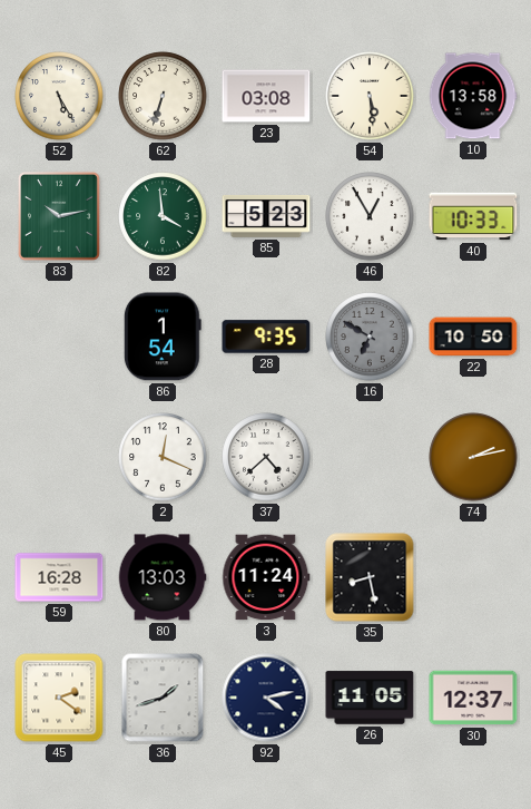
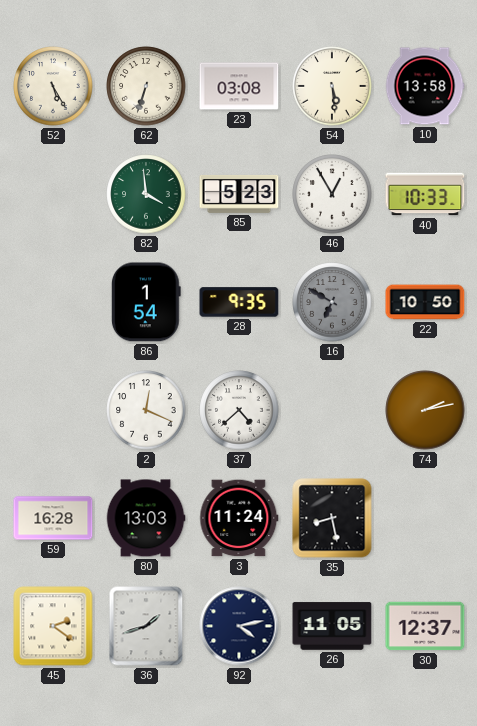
83: 10:13 -> none
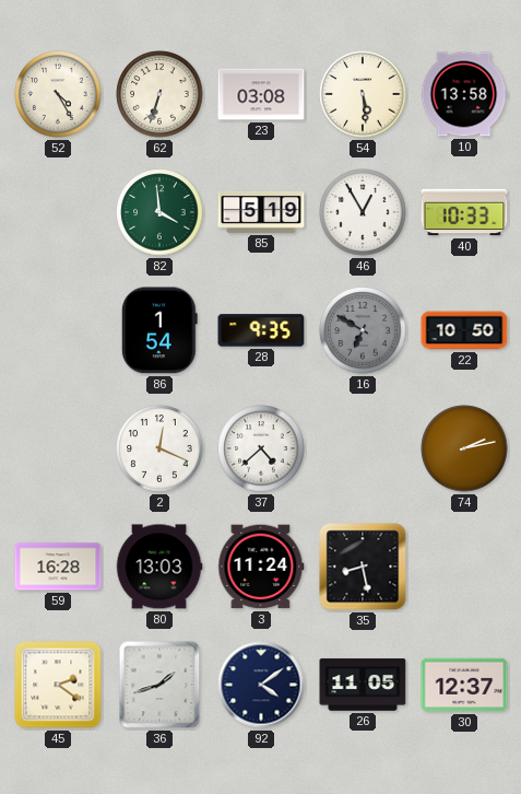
52: 5:25 -> 4:25
85: 5:23 -> 5:19
92: 4:13 -> 4:09
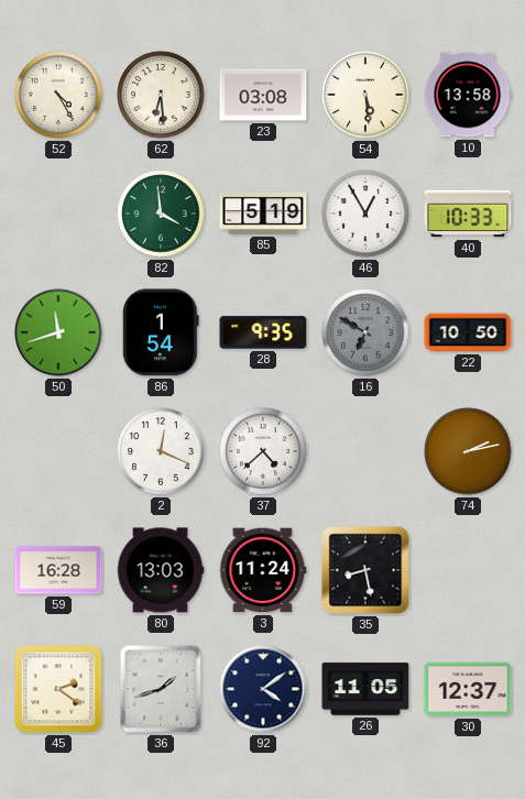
62: 6:33 -> 6:29
50: none -> 11:42
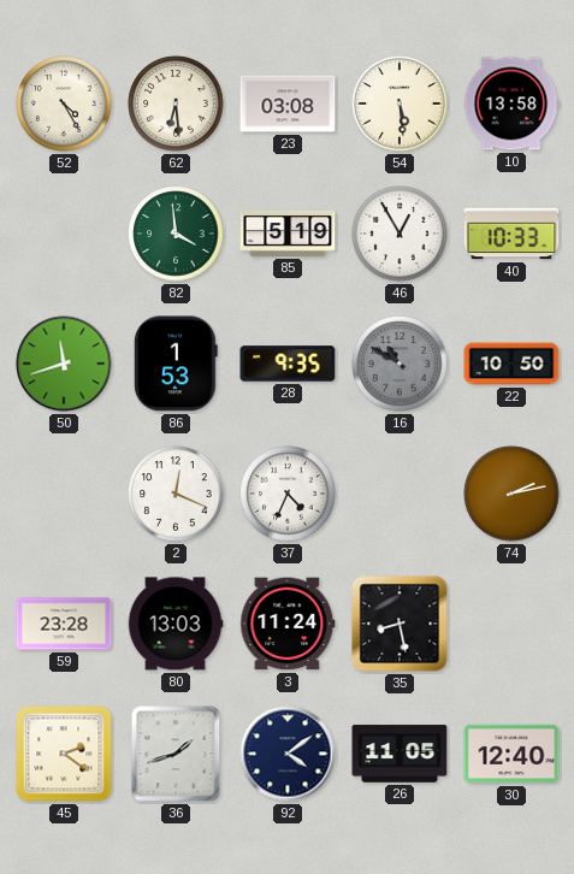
86: 1:54 -> 1:53
16: 6:50 -> 10:50
37: 4:38 -> 4:34
59: 16:28 -> 23:28
30: 12:37 -> 12:40
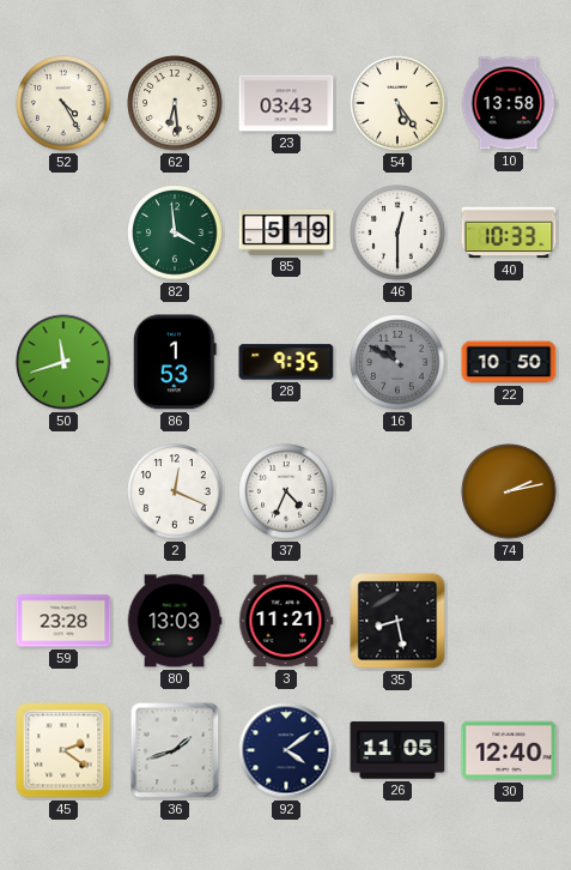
23: 03:08 -> 03:43
54: 5:29 -> 5:24
46: 12:55 -> 12:30
3: 11:24 -> 11:21
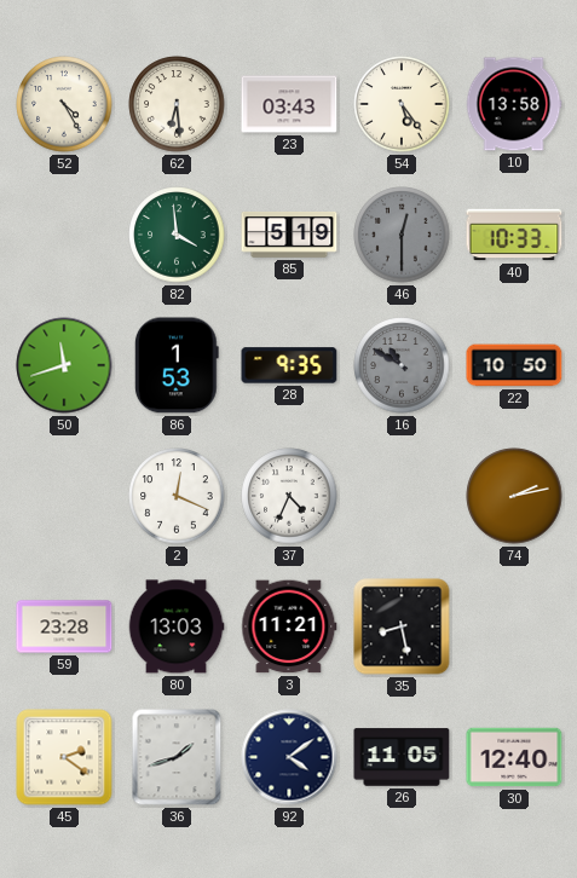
46 dial: white -> grey
